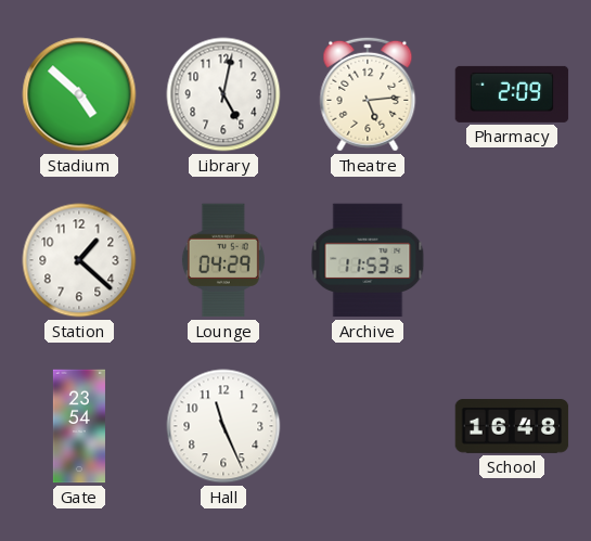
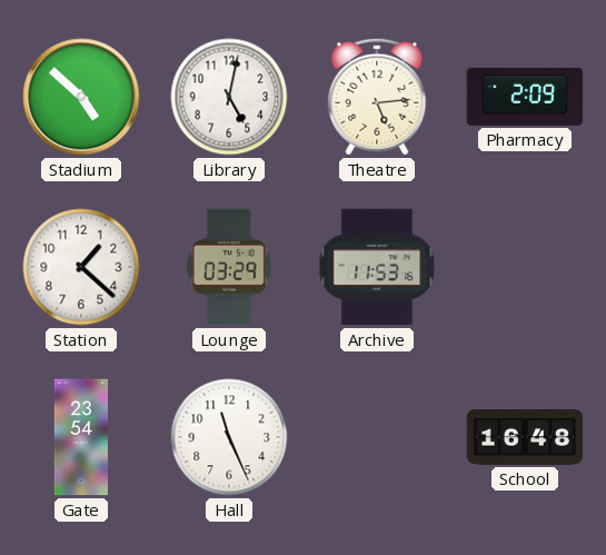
Lounge: 04:29 -> 03:29
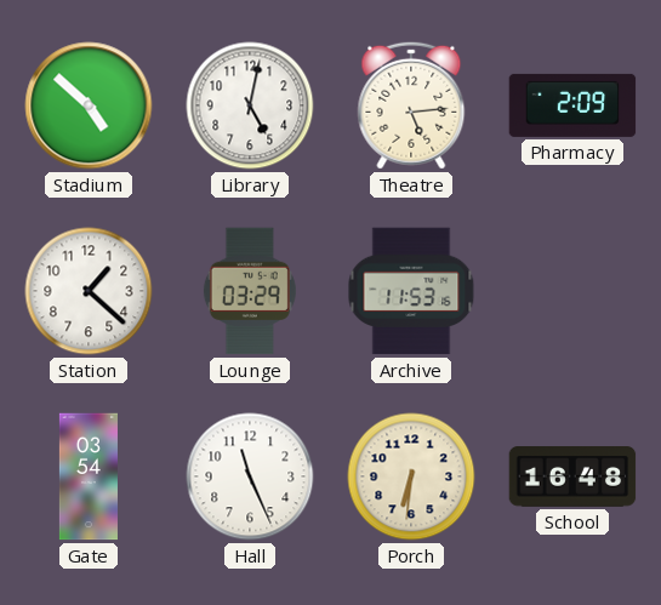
Gate: 23:54 -> 03:54
Porch: none -> 6:31
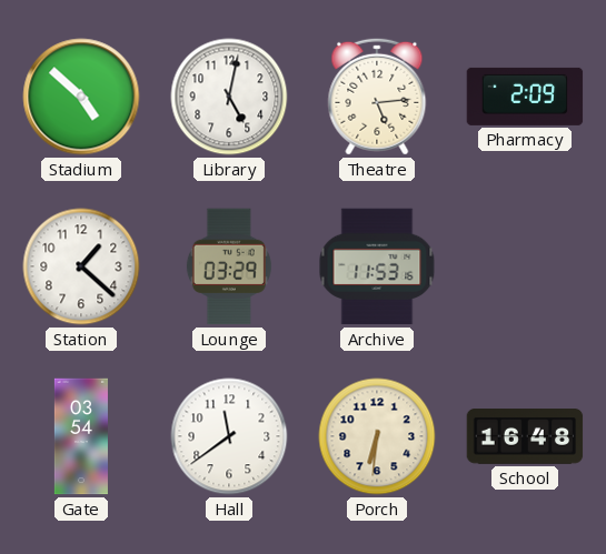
Hall: 11:26 -> 11:39
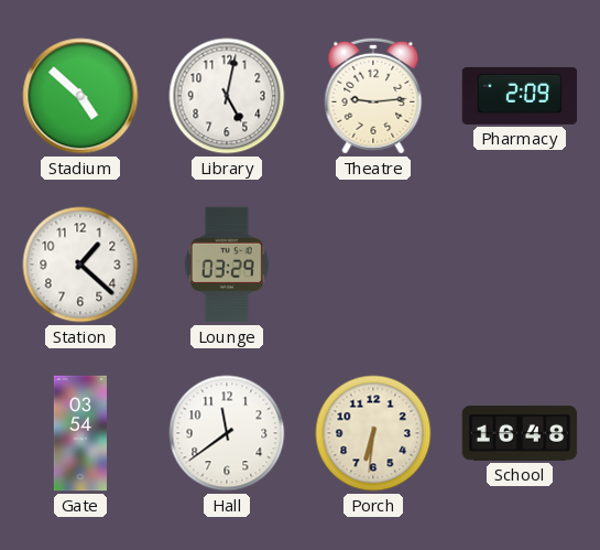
Theatre: 5:14 -> 9:14
Archive: 11:53 -> none
